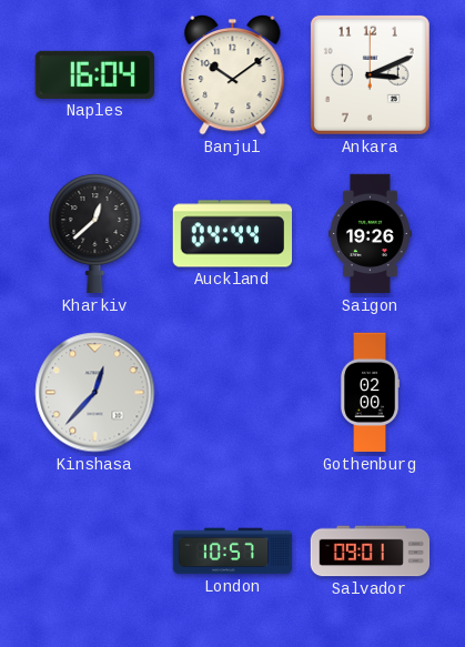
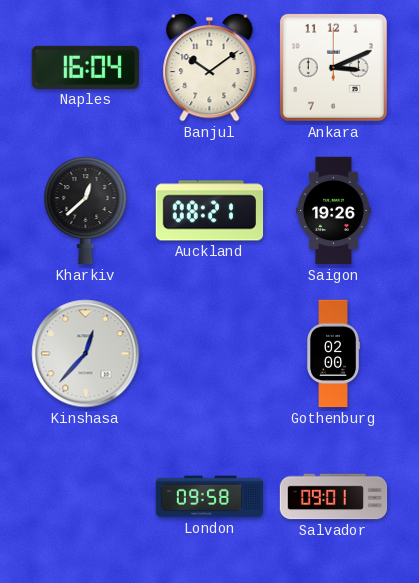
Auckland: 04:44 -> 08:21
London: 10:57 -> 09:58
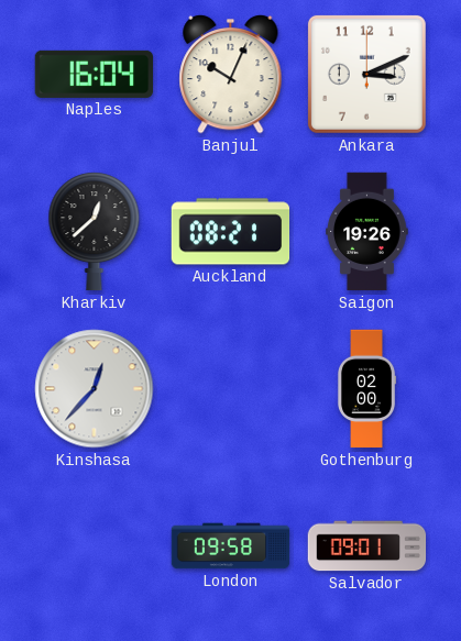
Banjul: 10:09 -> 10:04
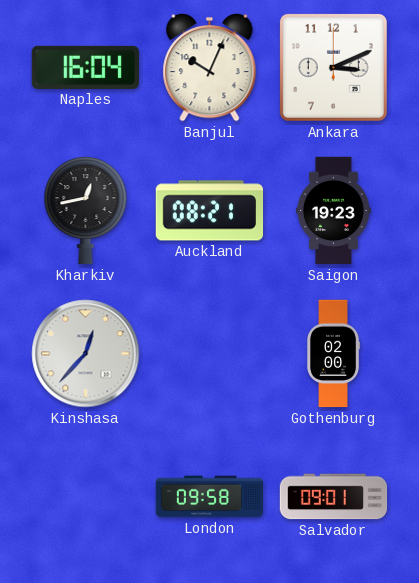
Kharkiv: 12:38 -> 12:43
Saigon: 19:26 -> 19:23
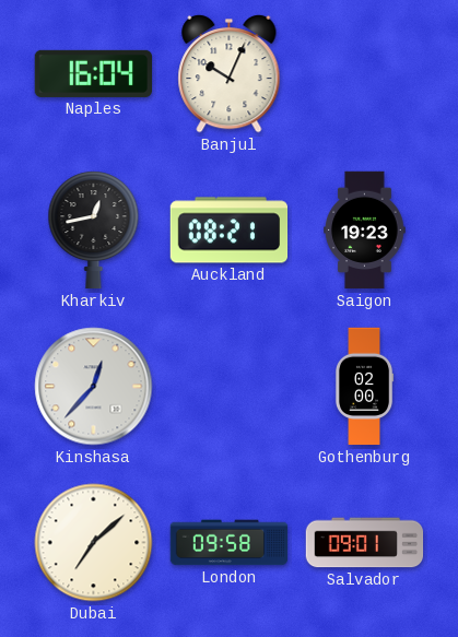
Ankara: 3:11 -> none
Dubai: none -> 7:08
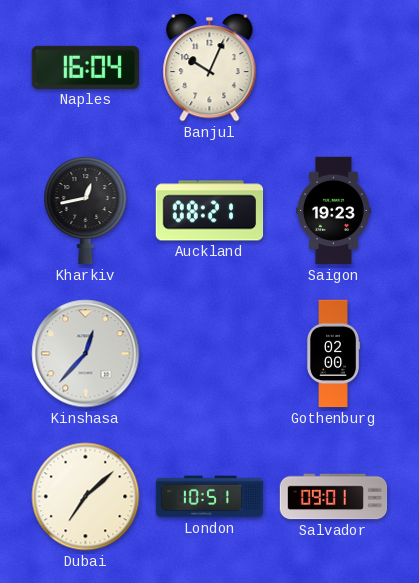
London: 09:58 -> 10:51
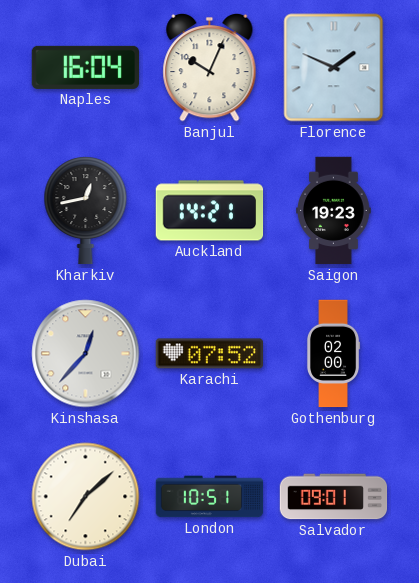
Florence: none -> 1:49
Auckland: 08:21 -> 14:21
Karachi: none -> 07:52
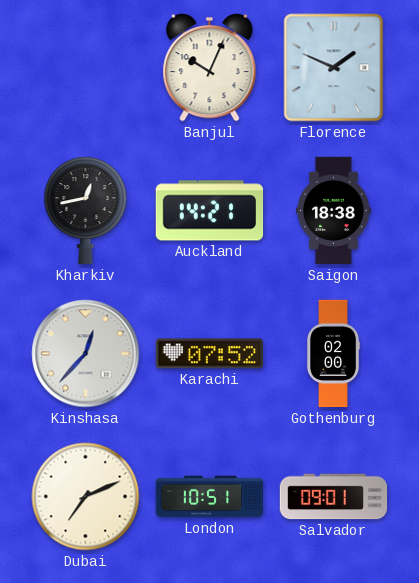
Naples: 16:04 -> none
Saigon: 19:23 -> 18:38
Dubai: 7:08 -> 7:11
